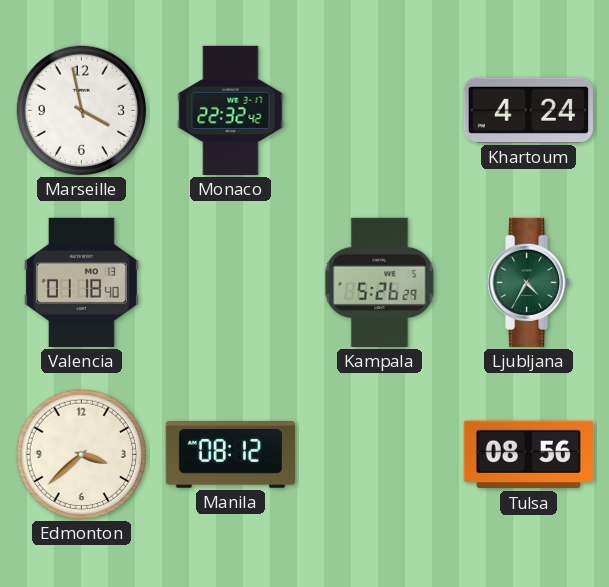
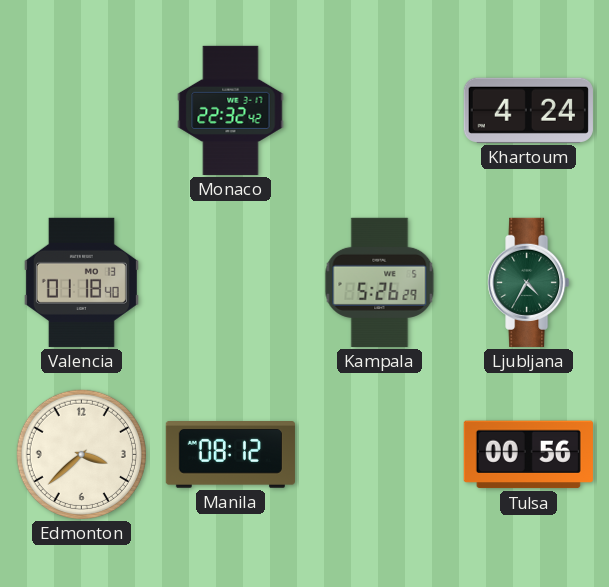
Marseille: 3:58 -> none
Tulsa: 08:56 -> 00:56
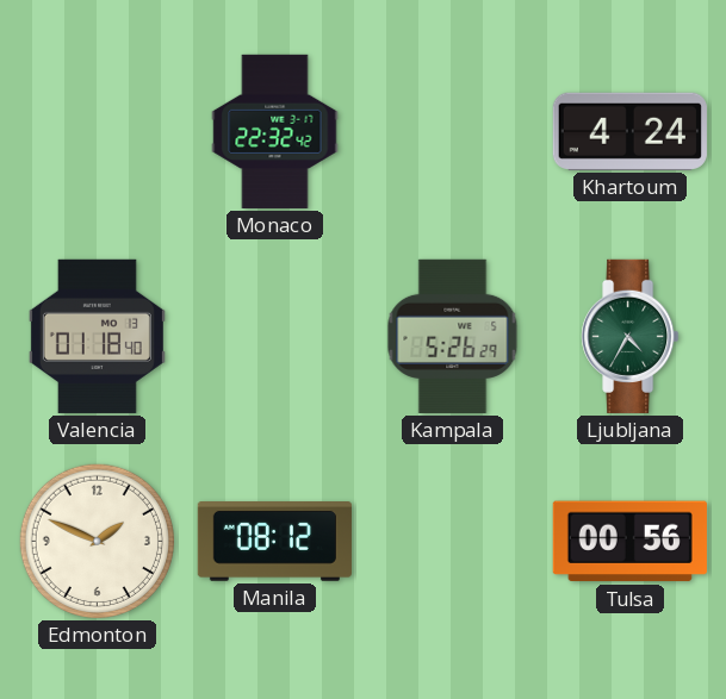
Edmonton: 3:38 -> 1:49
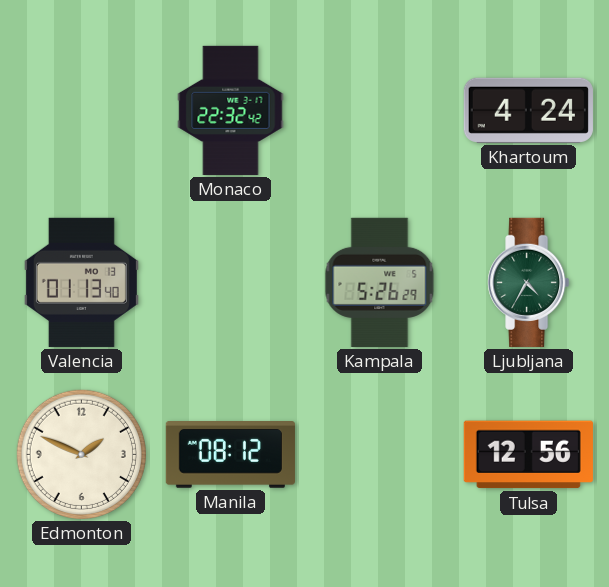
Valencia: 01:18 -> 01:13
Tulsa: 00:56 -> 12:56
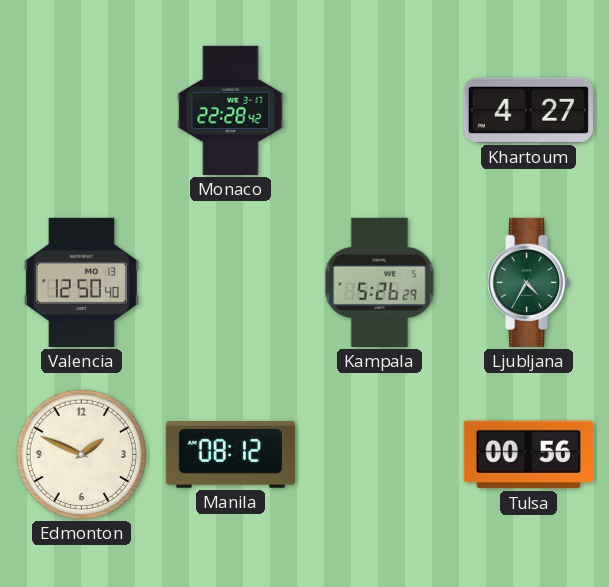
Monaco: 22:32 -> 22:28
Khartoum: 4:24 -> 4:27
Valencia: 01:13 -> 12:50
Tulsa: 12:56 -> 00:56
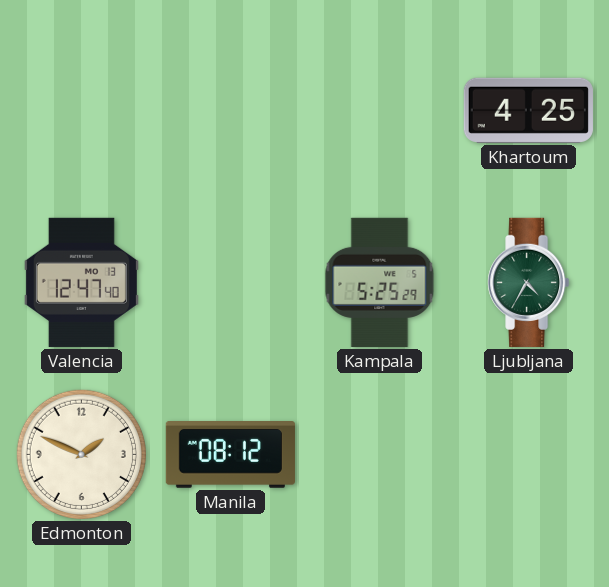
Monaco: 22:28 -> none
Khartoum: 4:27 -> 4:25
Valencia: 12:50 -> 12:47
Kampala: 5:26 -> 5:25
Tulsa: 00:56 -> none
